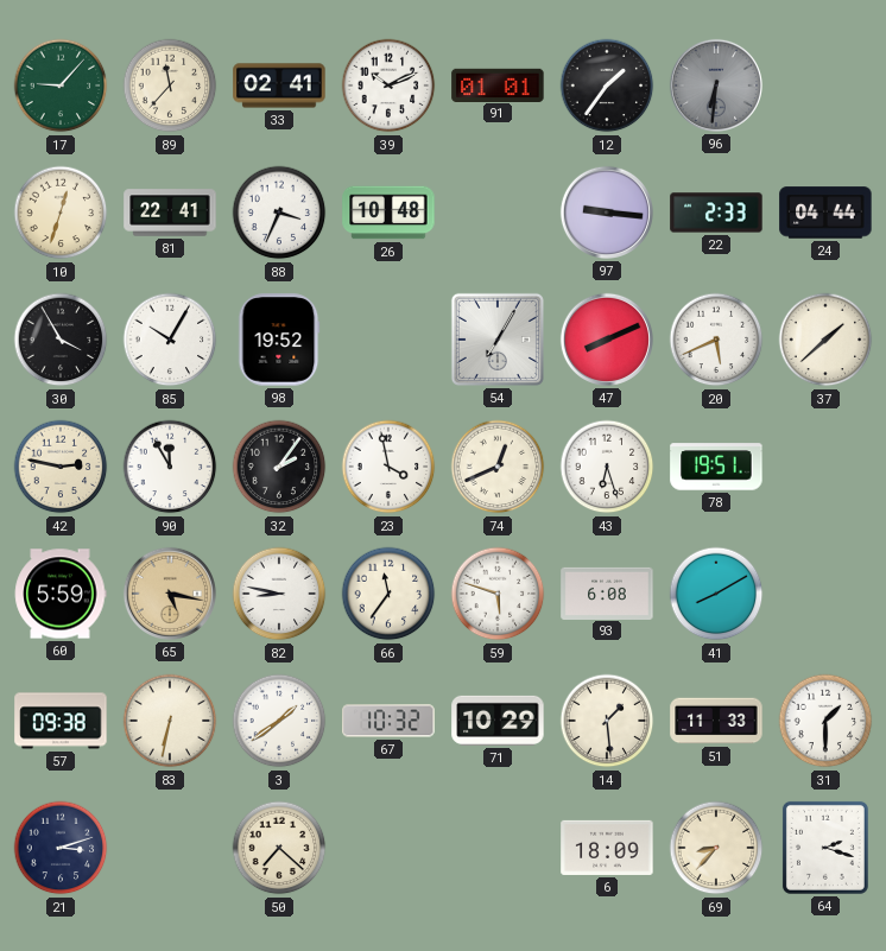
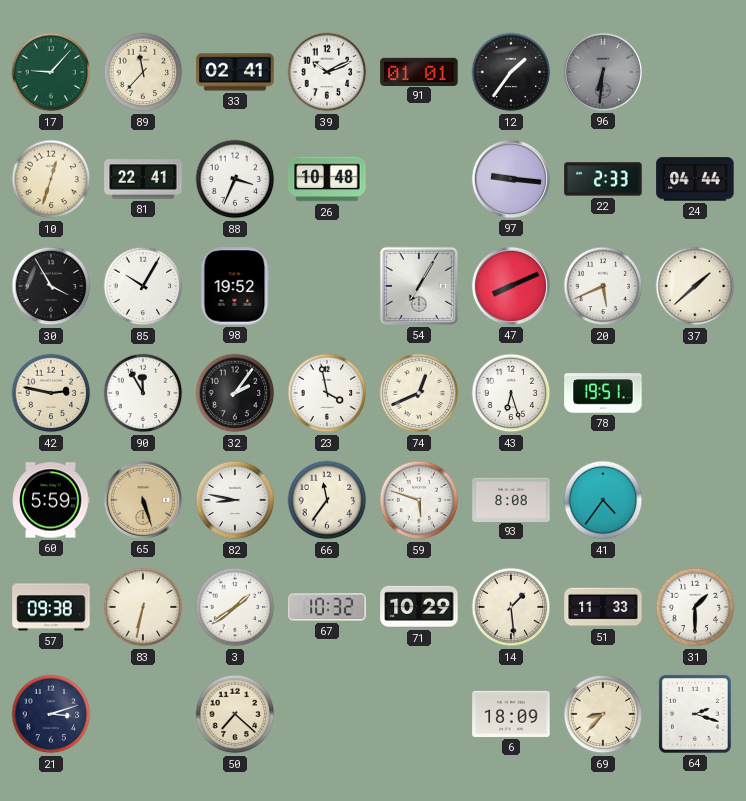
65: 5:17 -> 5:27
93: 6:08 -> 8:08
41: 8:10 -> 4:36
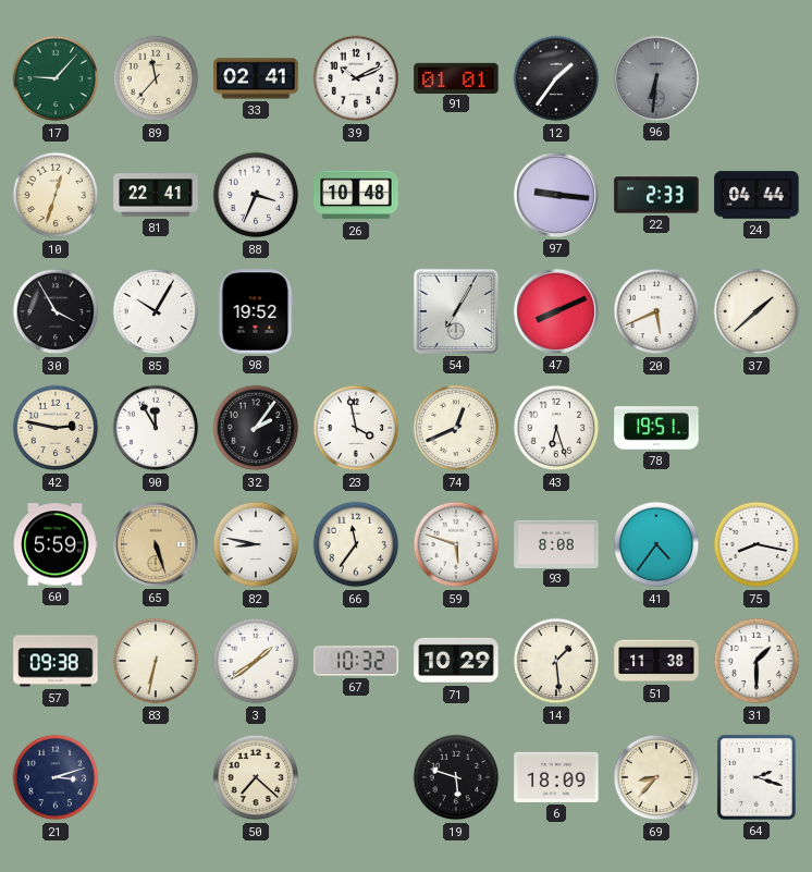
75: none -> 8:17
51: 11:33 -> 11:38
19: none -> 5:48
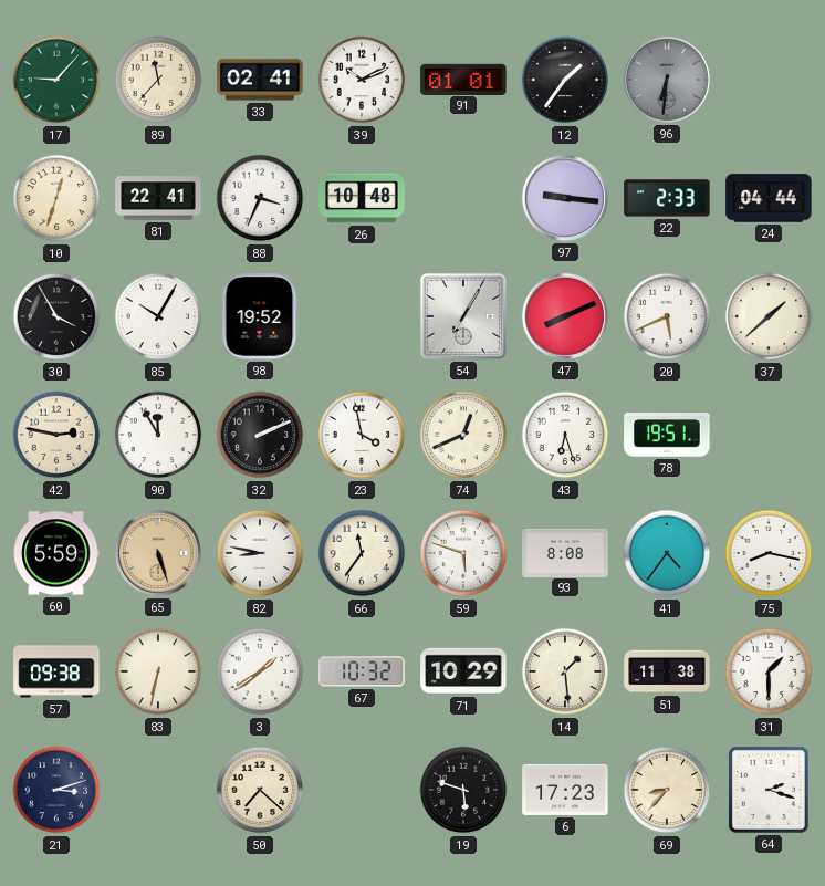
32: 2:06 -> 2:11
6: 18:09 -> 17:23
